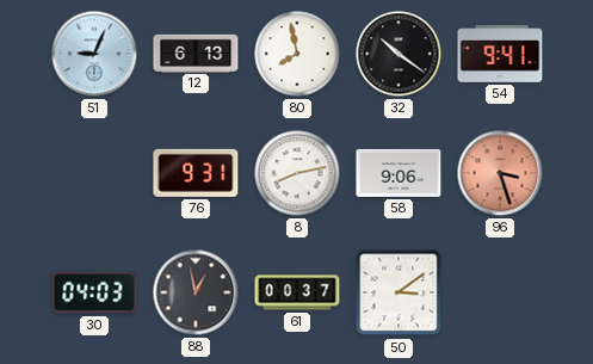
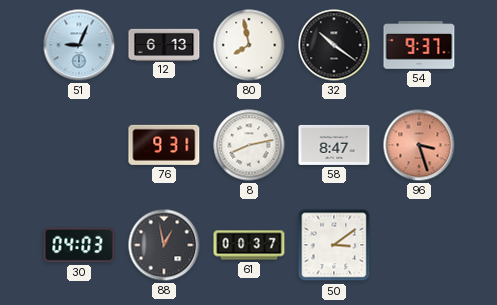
54: 9:41 -> 9:37
58: 9:06 -> 8:47
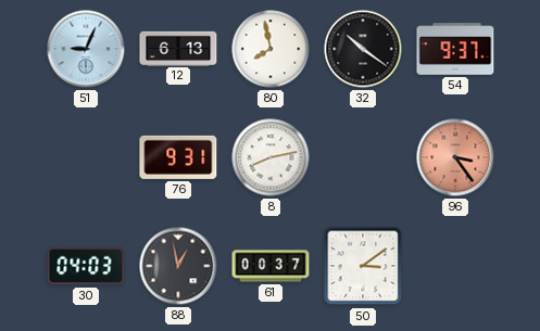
58: 8:47 -> none
96: 3:27 -> 3:24
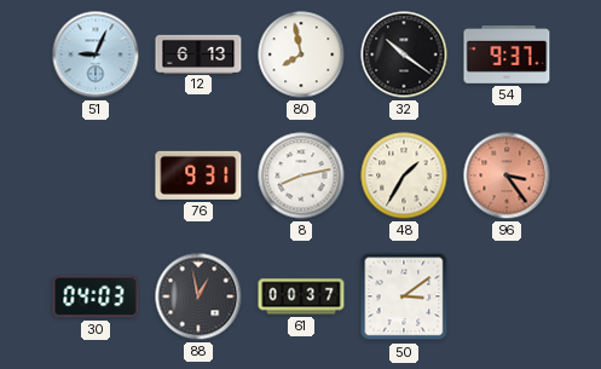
48: none -> 1:35
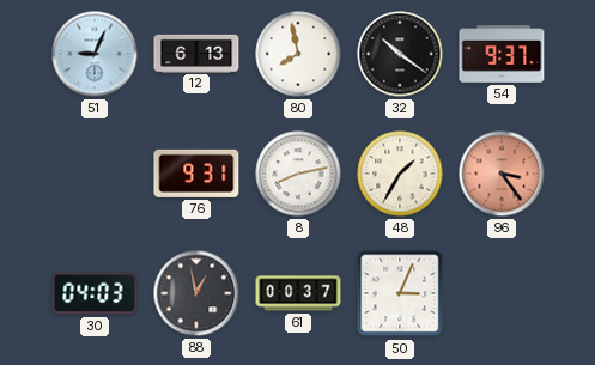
50: 3:09 -> 3:04
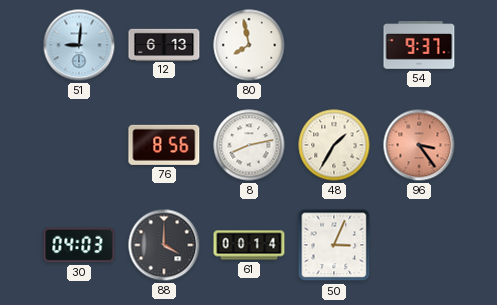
51: 9:04 -> 9:01
32: 10:21 -> none
76: 9:31 -> 8:56
88: 12:58 -> 4:00
61: 00:37 -> 00:14
